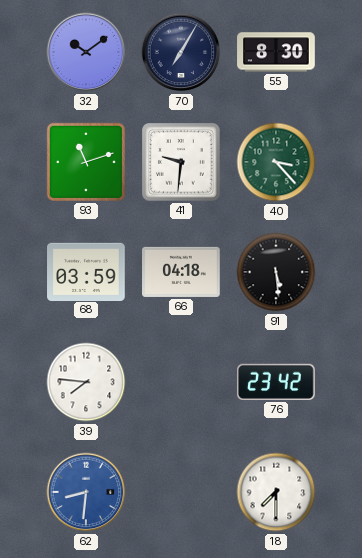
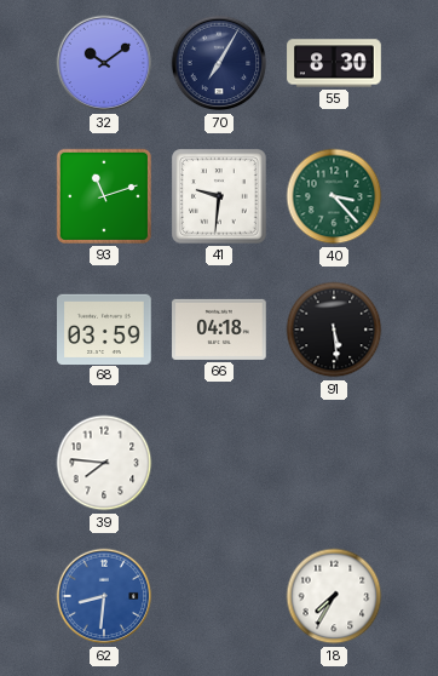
76: 23:42 -> none
18: 7:30 -> 7:35
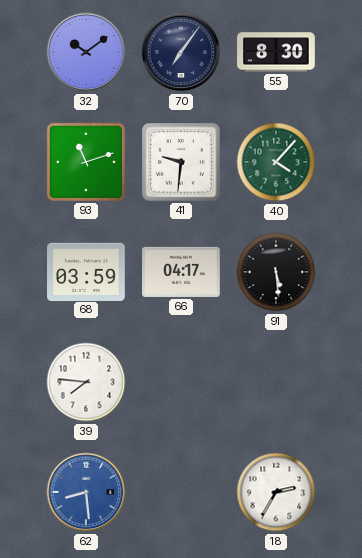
70: 7:05 -> 7:06
40: 3:23 -> 4:07
66: 04:18 -> 04:17
62: 8:31 -> 8:29
18: 7:35 -> 2:35
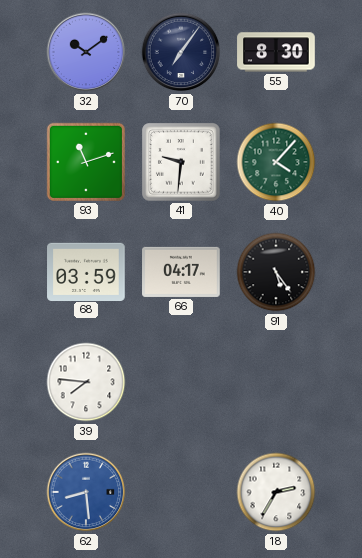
91: 5:29 -> 5:24
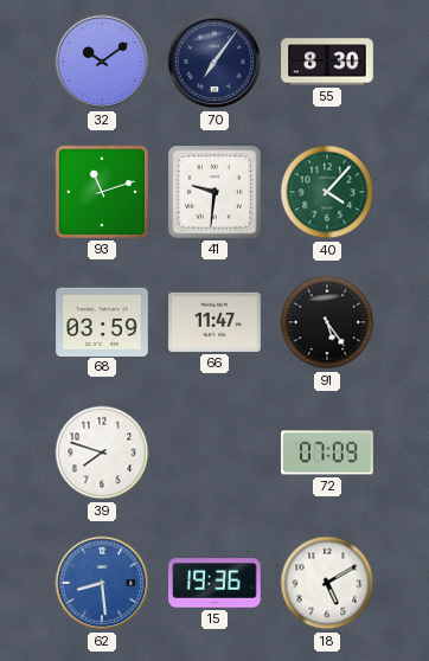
66: 04:17 -> 11:47
39: 7:46 -> 7:48
72: none -> 07:09
15: none -> 19:36
18: 2:35 -> 5:10
